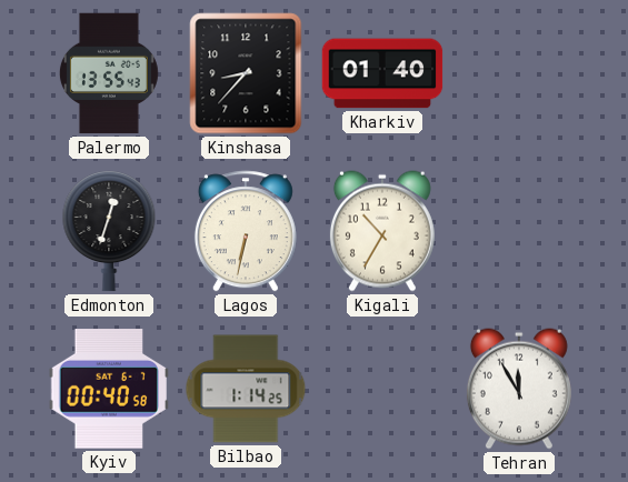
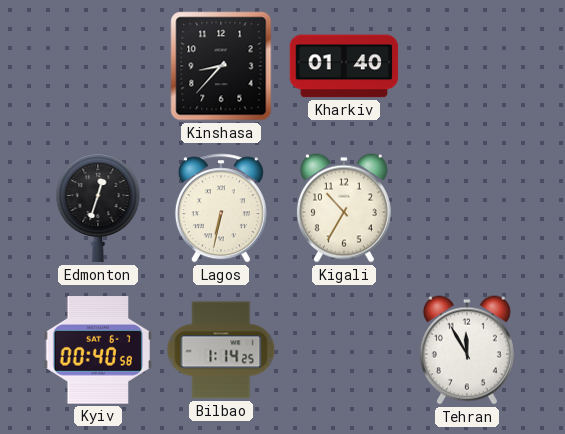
Palermo: 13:55 -> none
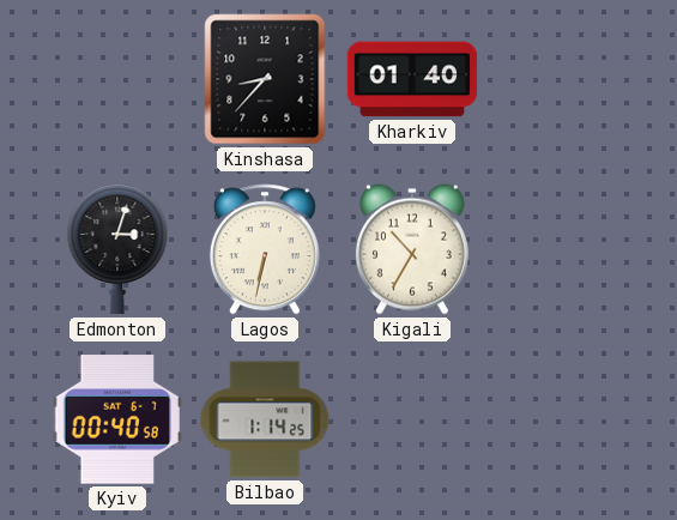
Edmonton: 12:33 -> 3:03
Tehran: 11:55 -> none
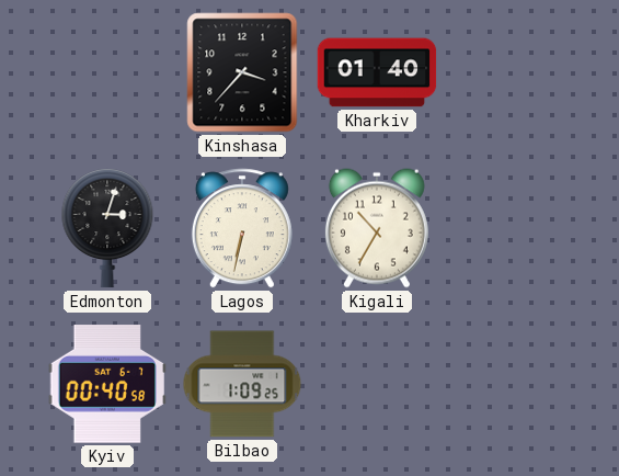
Kinshasa: 8:37 -> 3:37
Bilbao: 1:14 -> 1:09
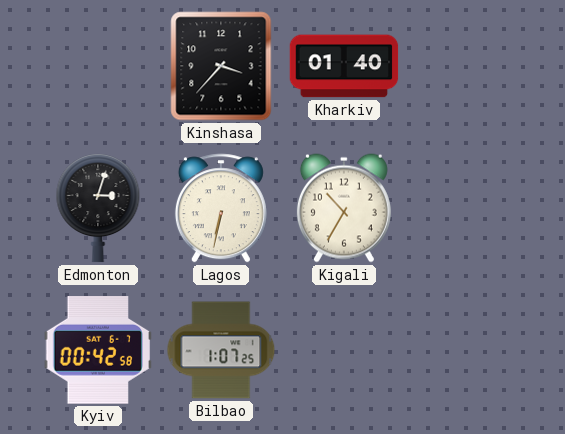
Kyiv: 00:40 -> 00:42
Bilbao: 1:09 -> 1:07
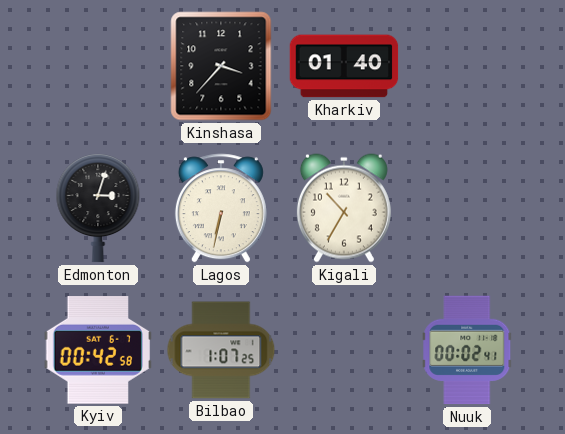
Nuuk: none -> 00:02
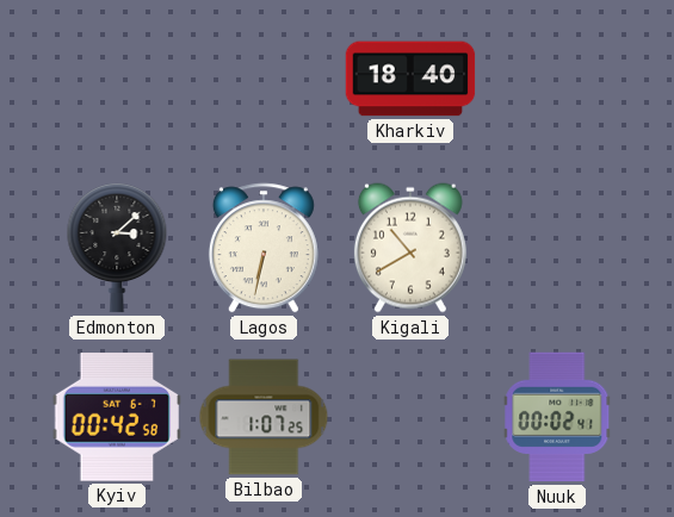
Kinshasa: 3:37 -> none
Kharkiv: 01:40 -> 18:40
Edmonton: 3:03 -> 3:08
Kigali: 10:35 -> 10:40
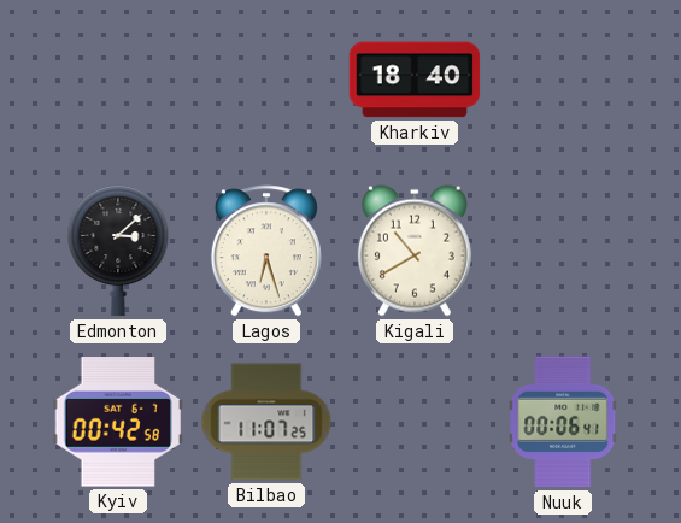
Lagos: 6:32 -> 6:27
Bilbao: 1:07 -> 11:07
Nuuk: 00:02 -> 00:06
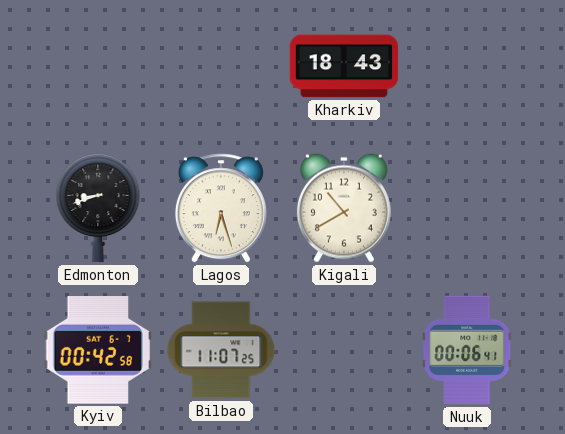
Kharkiv: 18:40 -> 18:43
Edmonton: 3:08 -> 8:42
